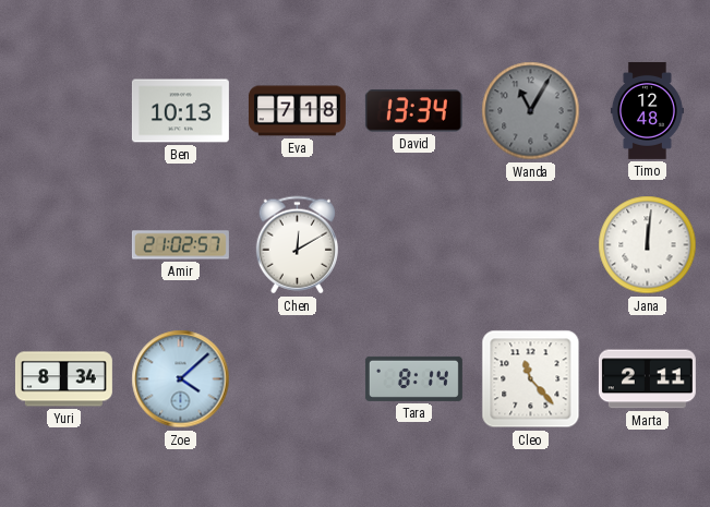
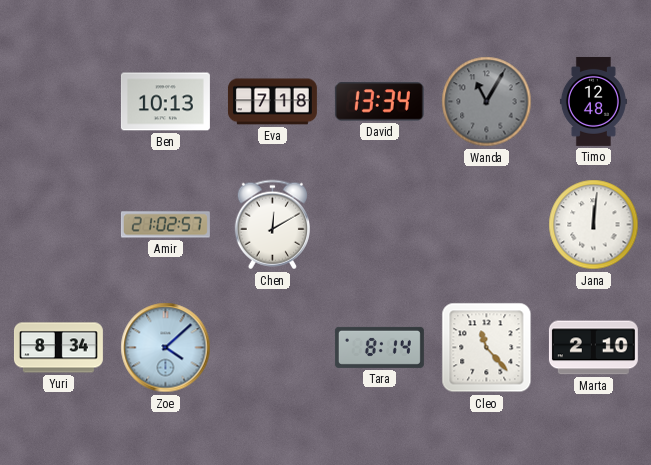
Marta: 2:11 -> 2:10
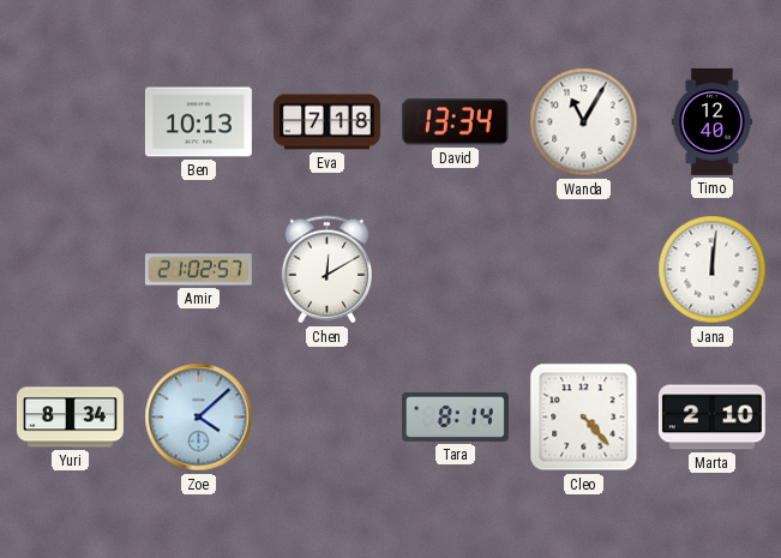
Wanda dial: grey -> white
Timo: 12:48 -> 12:40
Cleo: 11:23 -> 4:23
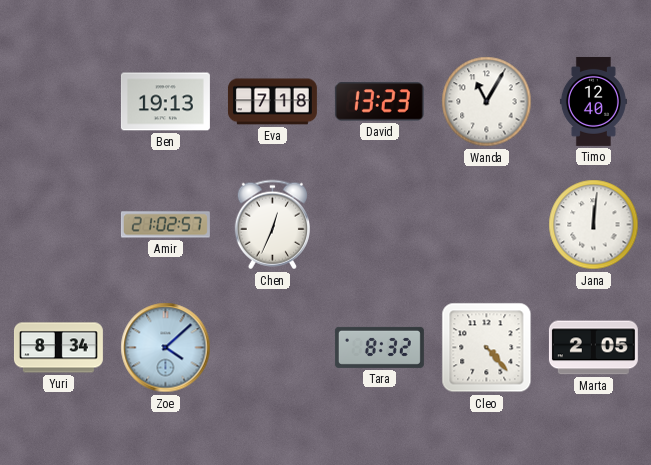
Ben: 10:13 -> 19:13
David: 13:34 -> 13:23
Chen: 12:10 -> 12:34
Tara: 8:14 -> 8:32
Marta: 2:10 -> 2:05
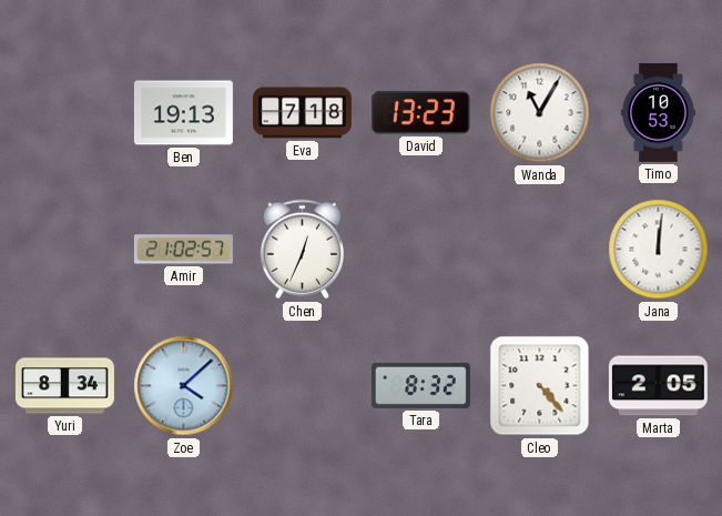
Timo: 12:40 -> 10:53
